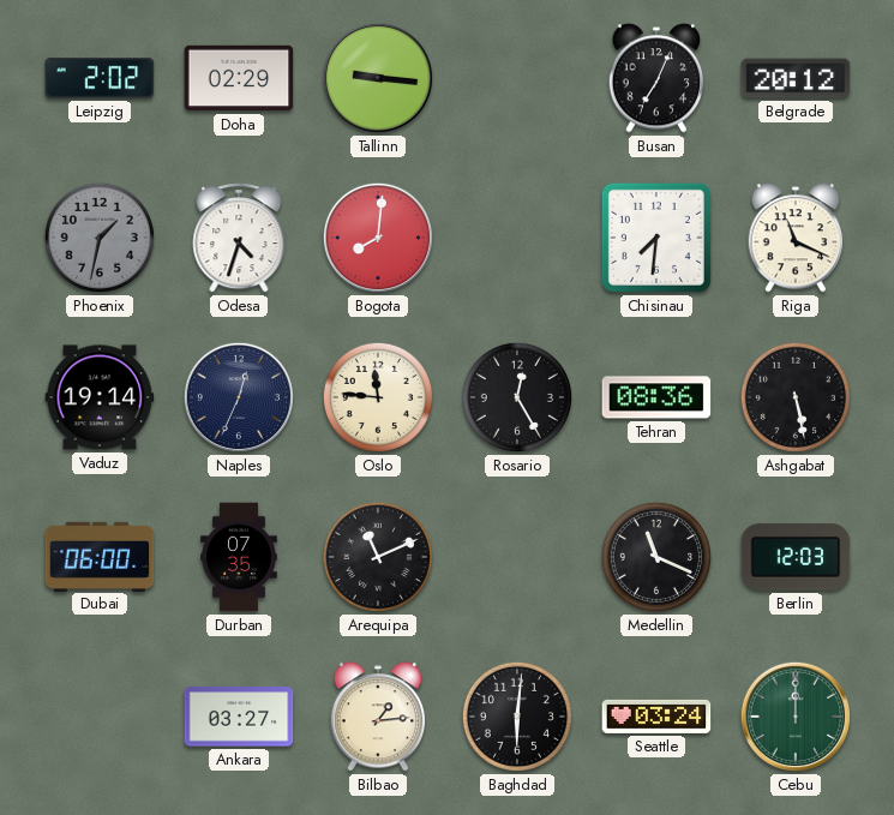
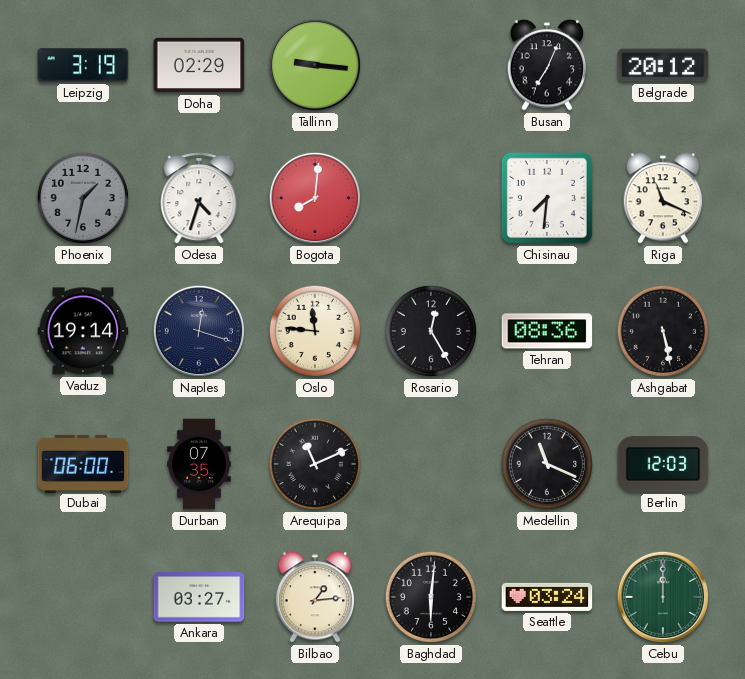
Leipzig: 2:02 -> 3:19
Naples: 12:34 -> 12:18
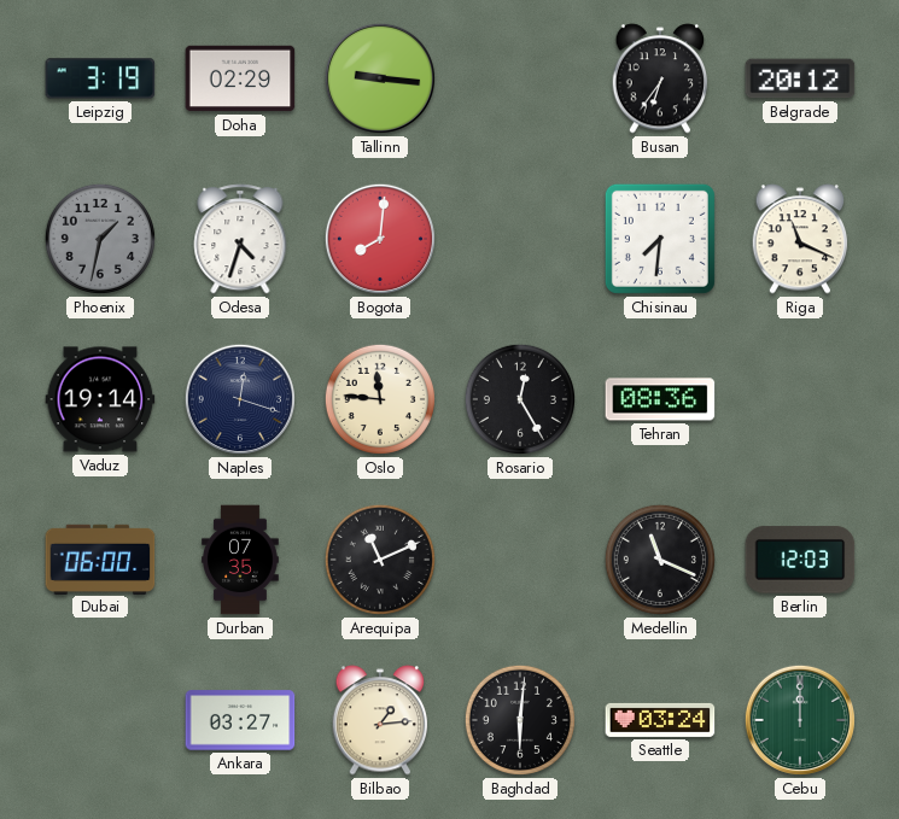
Busan: 7:04 -> 6:36
Ashgabat: 5:28 -> none
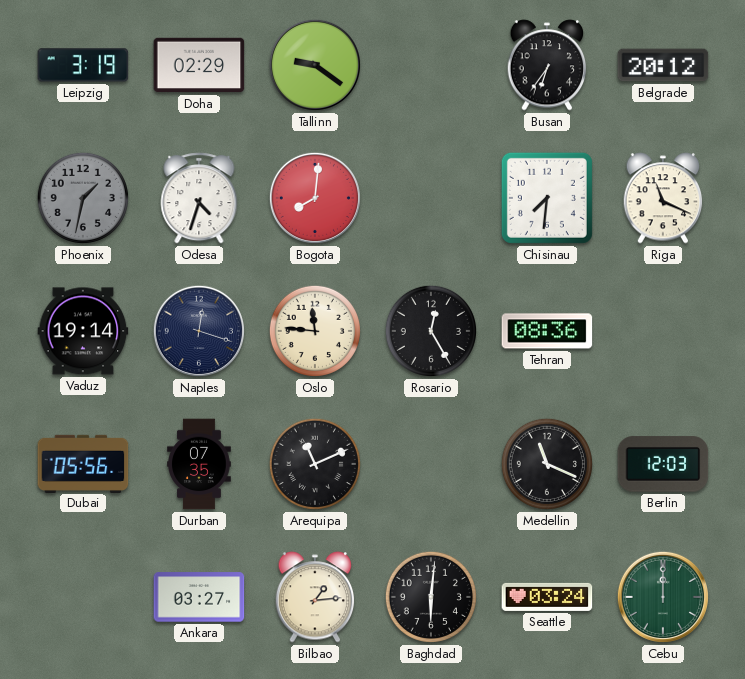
Tallinn: 9:16 -> 9:21
Dubai: 06:00 -> 05:56
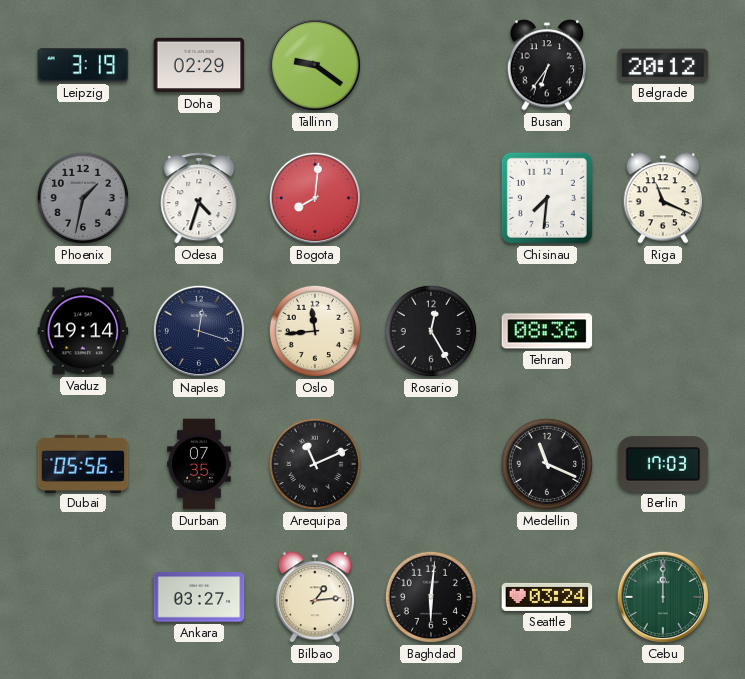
Oslo: 11:46 -> 11:44
Berlin: 12:03 -> 17:03
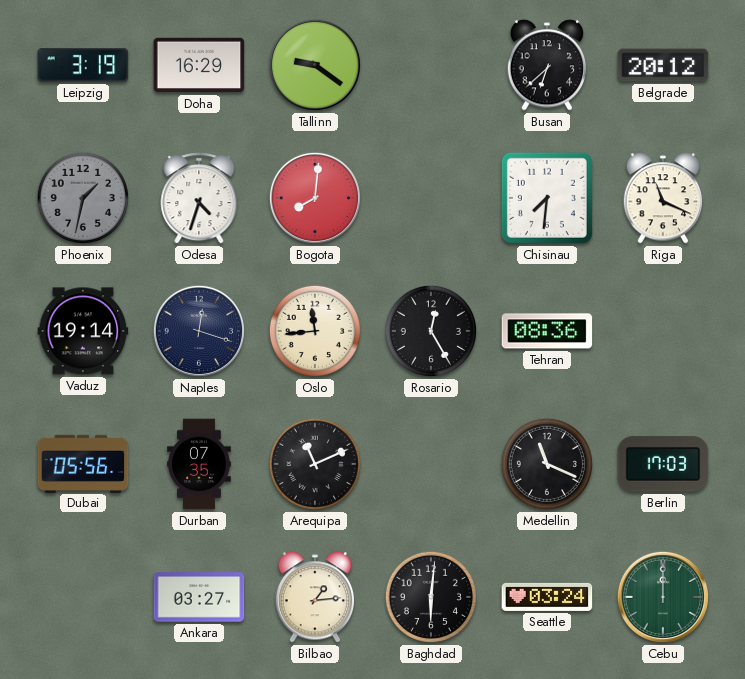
Doha: 02:29 -> 16:29
Busan: 6:36 -> 6:38
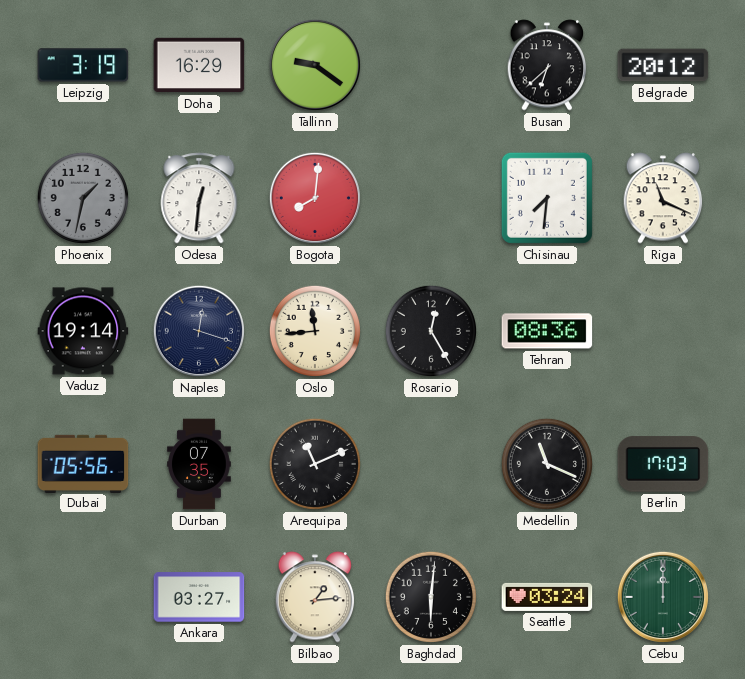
Odesa: 4:33 -> 12:31
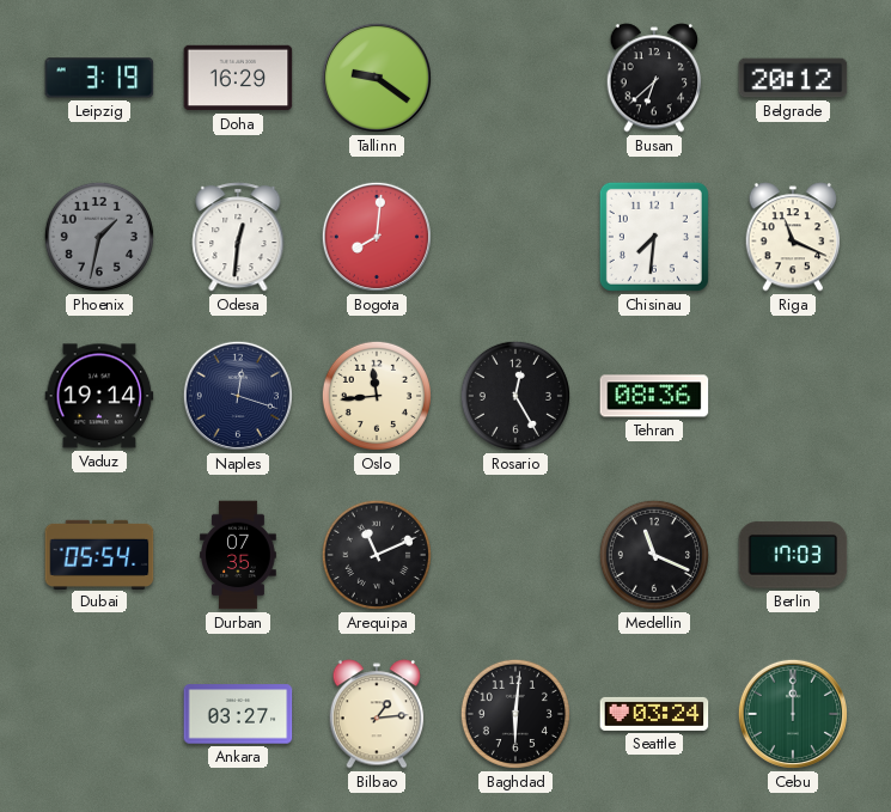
Dubai: 05:56 -> 05:54
